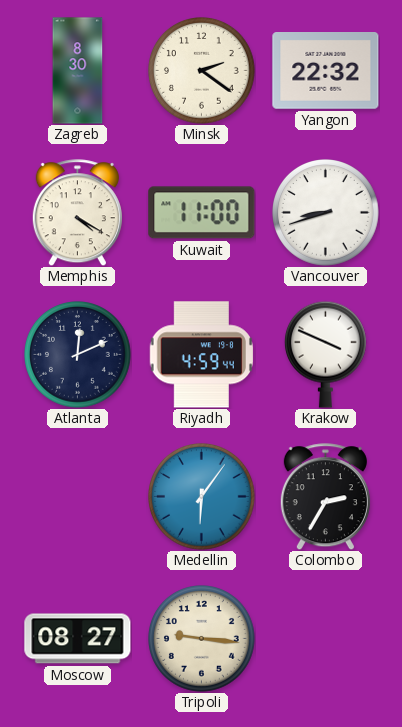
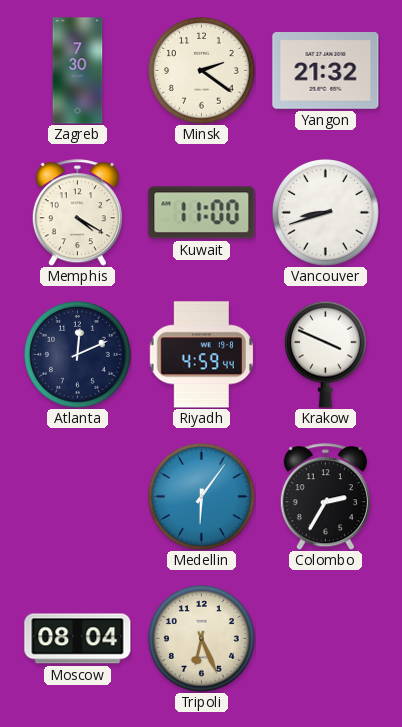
Zagreb: 8:30 -> 7:30
Yangon: 22:32 -> 21:32
Moscow: 08:27 -> 08:04
Tripoli: 9:16 -> 6:26
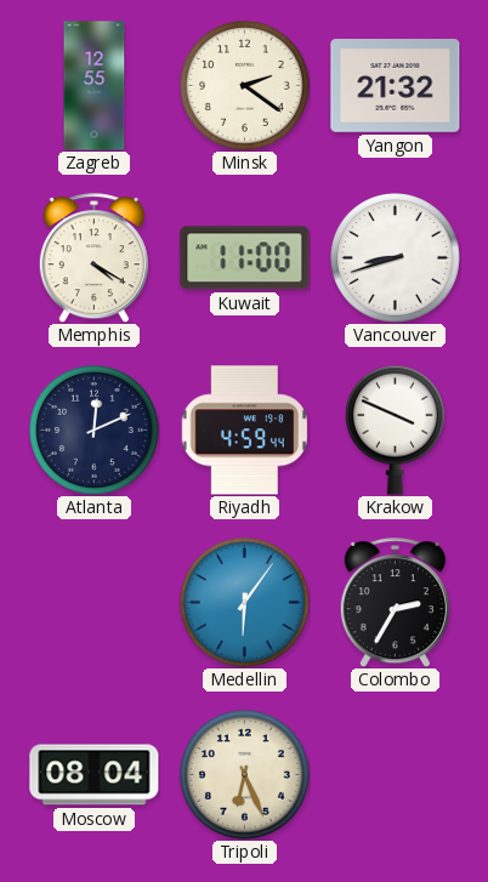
Zagreb: 7:30 -> 12:55
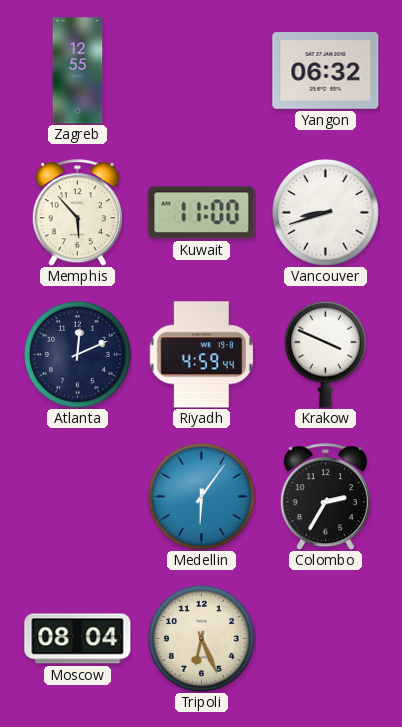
Minsk: 2:21 -> none
Yangon: 21:32 -> 06:32
Memphis: 4:20 -> 5:53
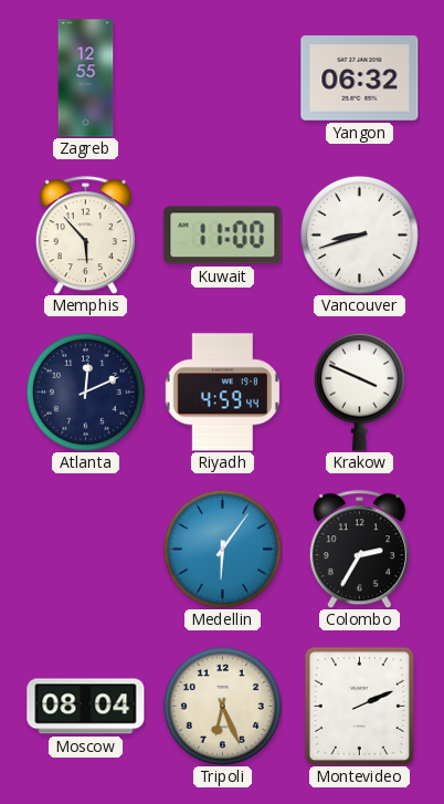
Montevideo: none -> 2:11
